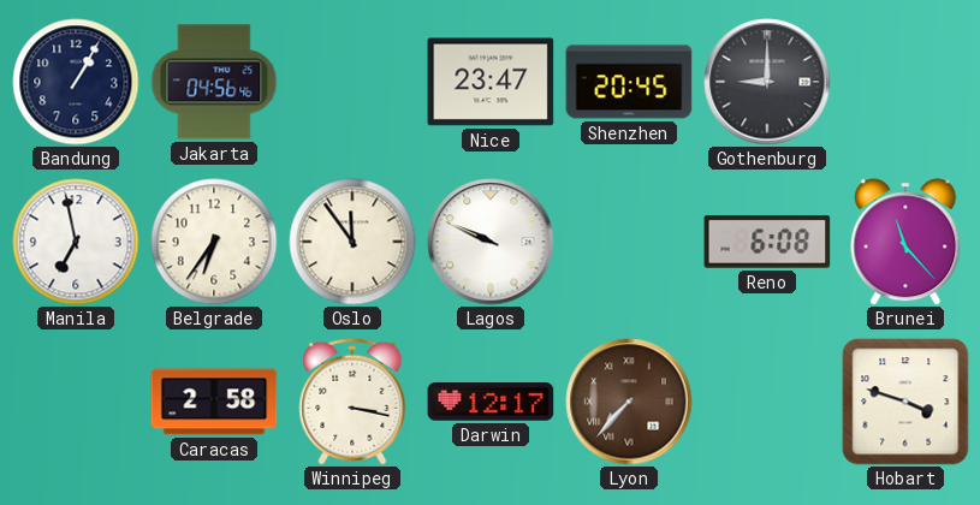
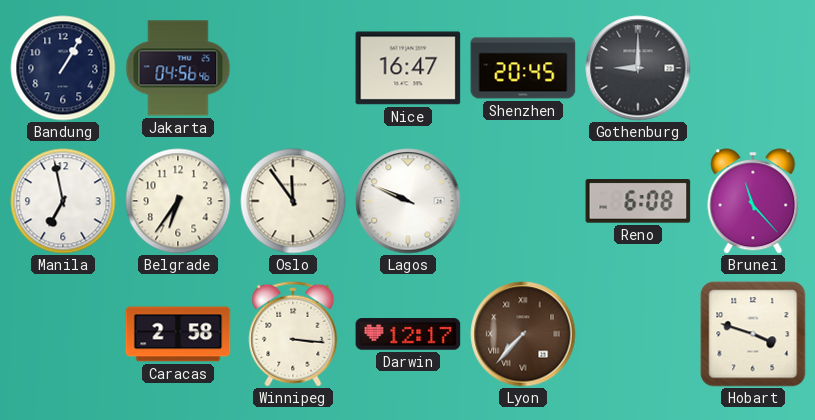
Nice: 23:47 -> 16:47
Winnipeg: 3:17 -> 3:16
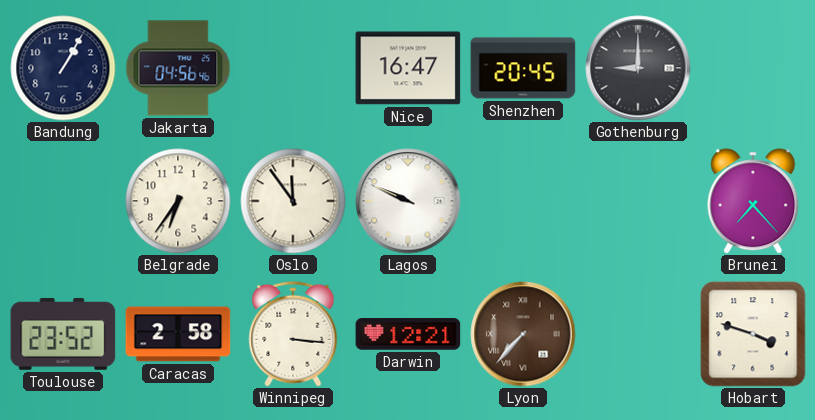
Manila: 6:58 -> none
Reno: 6:08 -> none
Brunei: 11:23 -> 7:23
Toulouse: none -> 23:52
Darwin: 12:17 -> 12:21
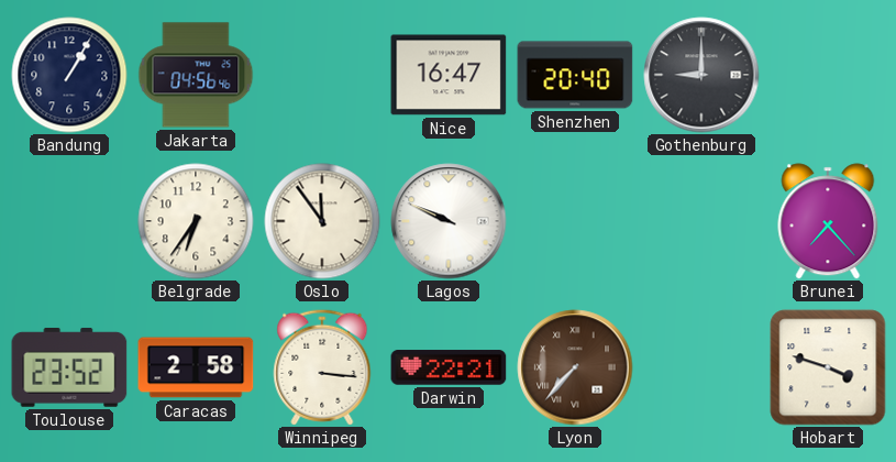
Shenzhen: 20:45 -> 20:40
Darwin: 12:21 -> 22:21
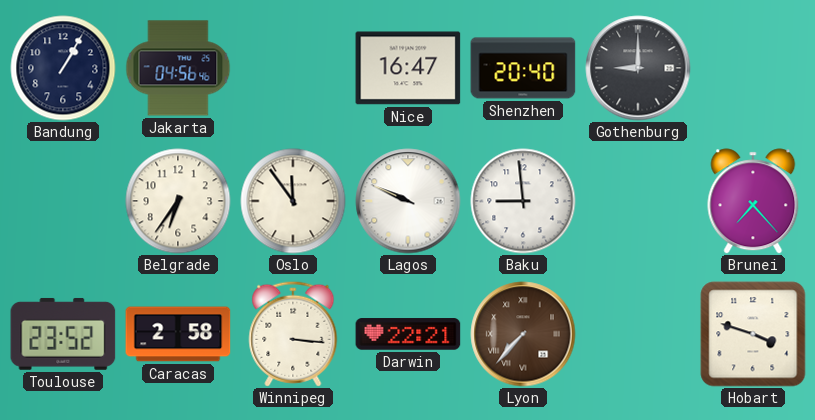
Baku: none -> 8:59
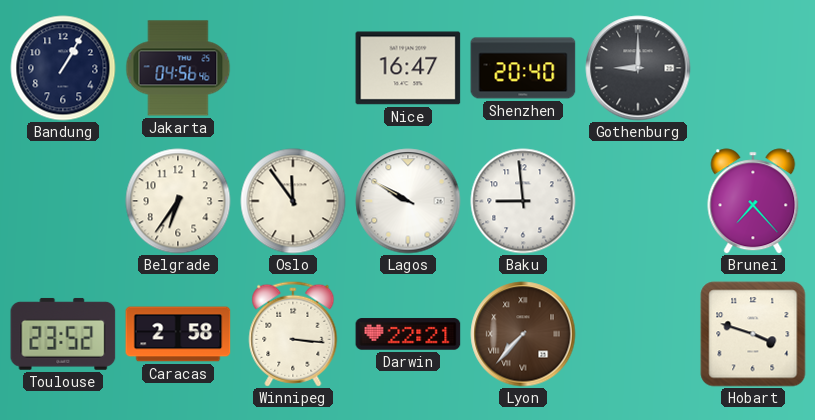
Lagos: 9:49 -> 9:50
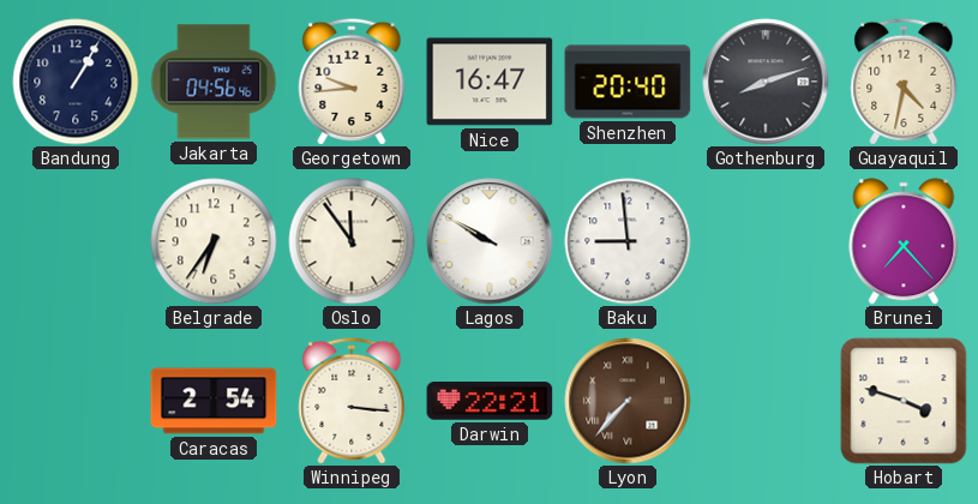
Georgetown: none -> 9:44
Gothenburg: 9:00 -> 8:12
Guayaquil: none -> 4:32
Toulouse: 23:52 -> none
Caracas: 2:58 -> 2:54
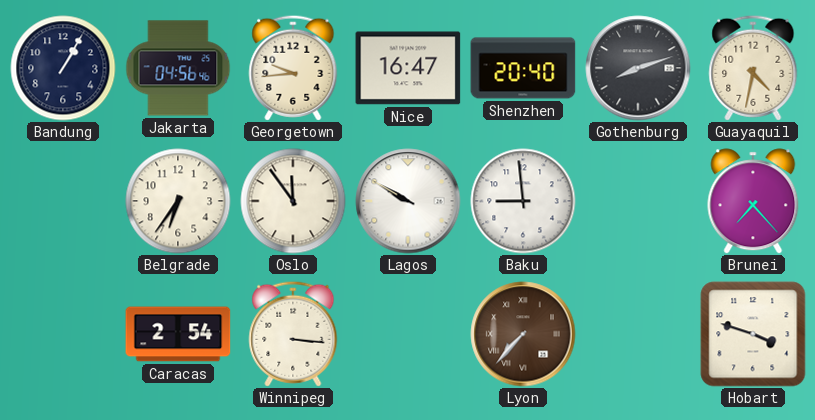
Darwin: 22:21 -> none
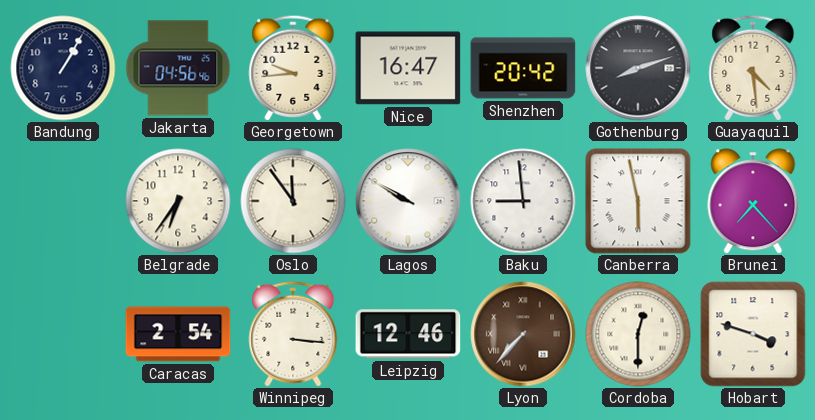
Shenzhen: 20:40 -> 20:42
Guayaquil: 4:32 -> 4:29
Canberra: none -> 5:58
Leipzig: none -> 12:46
Cordoba: none -> 12:30
